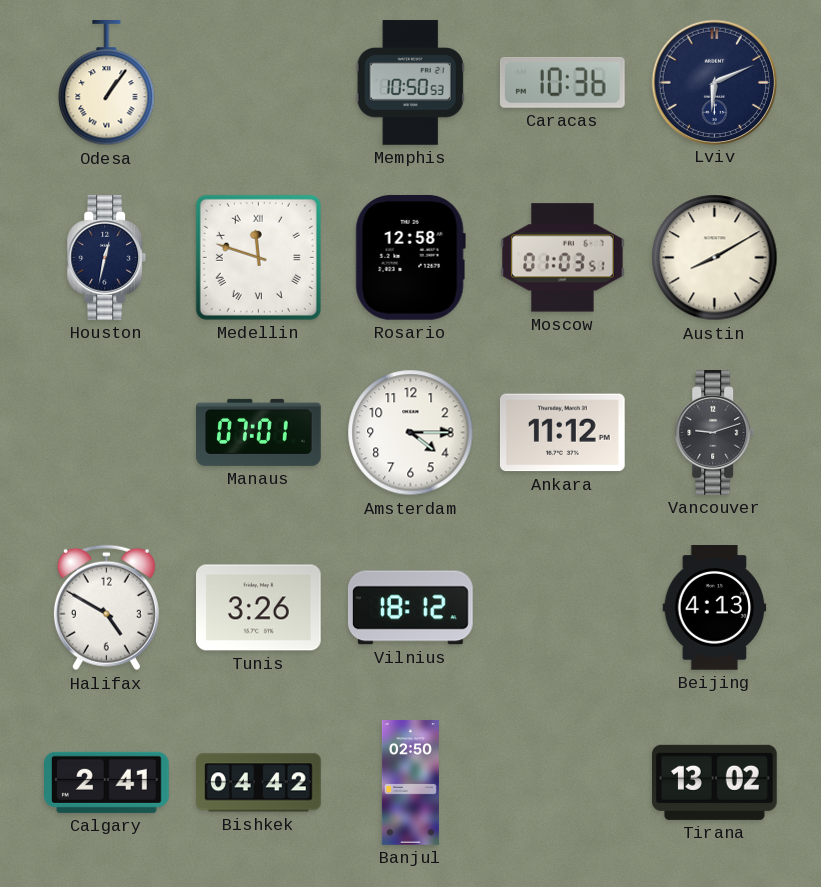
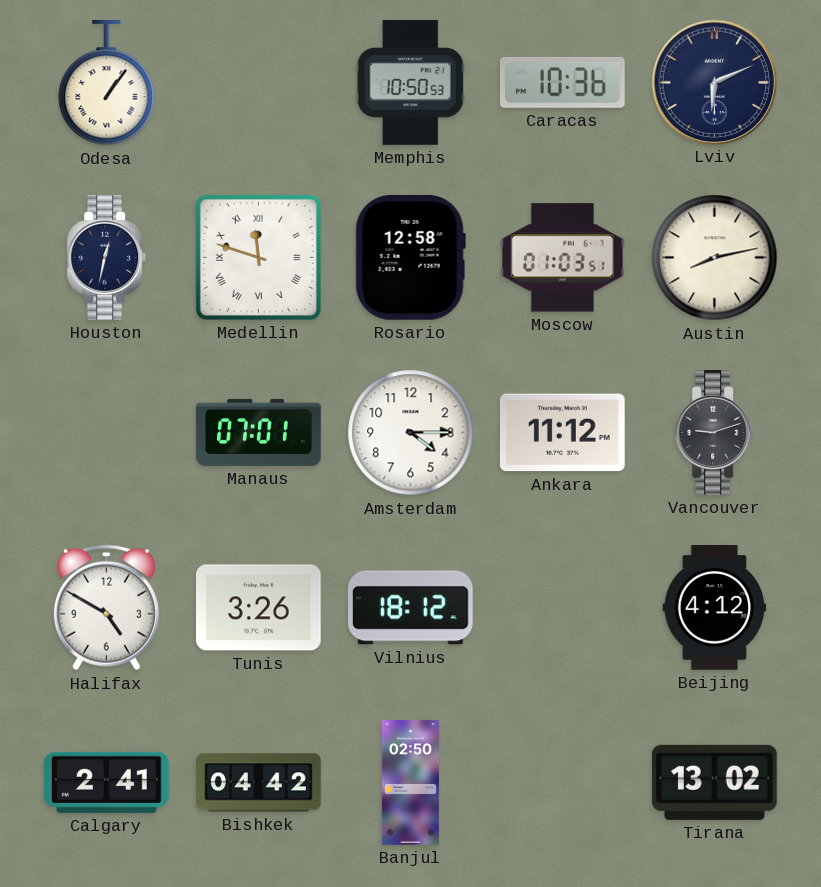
Austin: 8:10 -> 8:13
Beijing: 4:13 -> 4:12
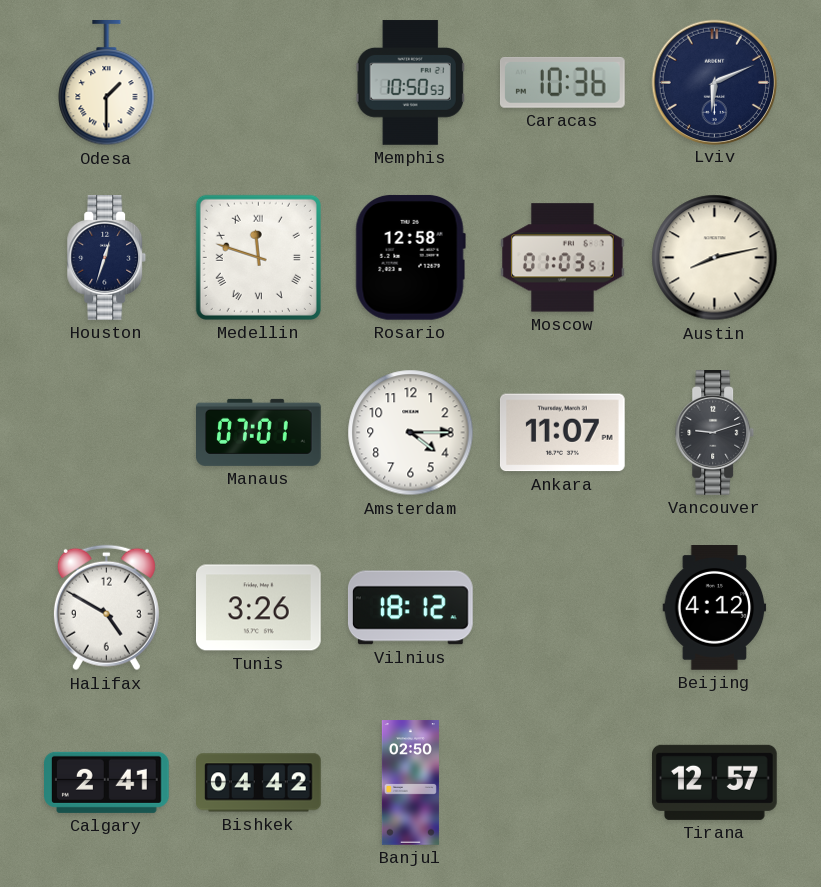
Odesa: 1:06 -> 1:30
Houston: 12:32 -> 12:33
Ankara: 11:12 -> 11:07
Tirana: 13:02 -> 12:57
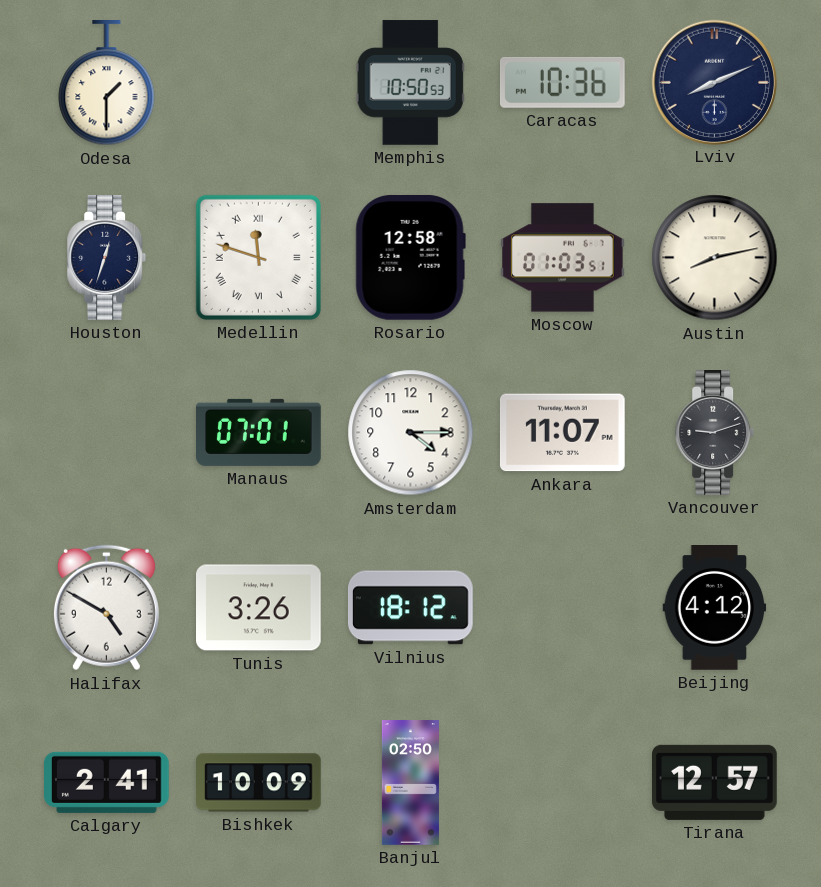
Lviv: 6:11 -> 8:11
Bishkek: 04:42 -> 10:09
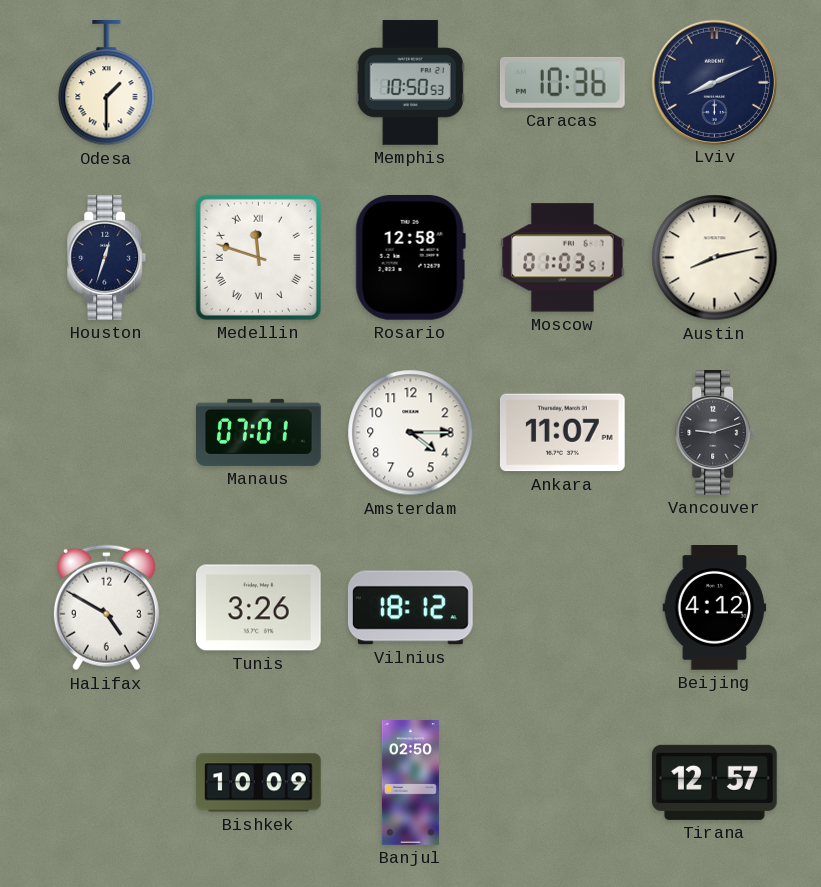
Calgary: 2:41 -> none
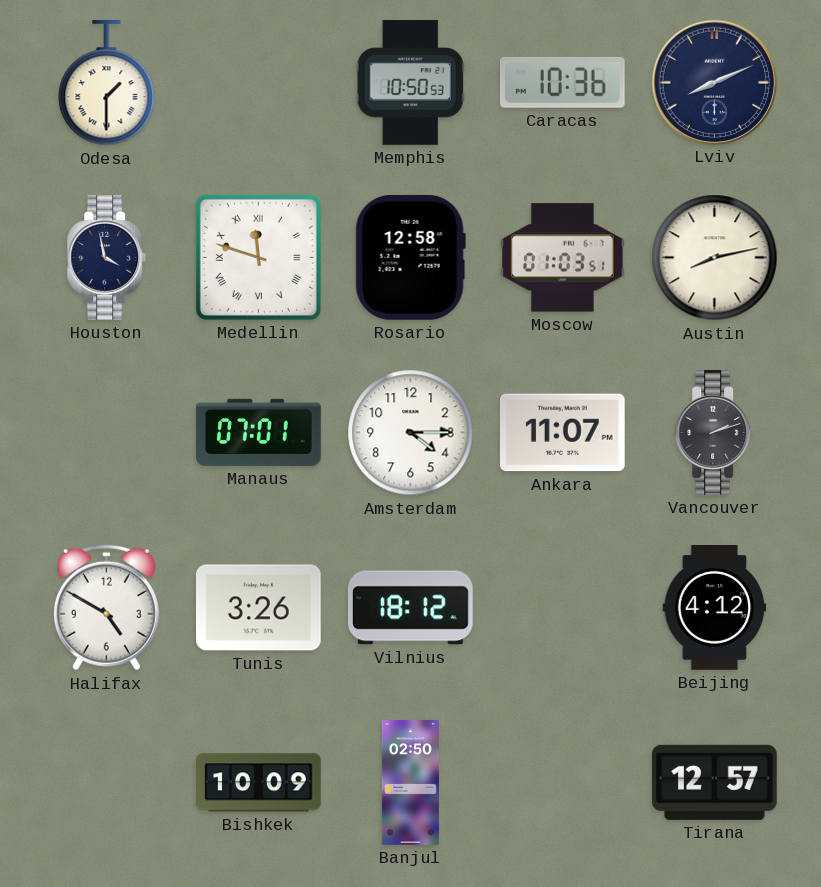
Houston: 12:33 -> 3:58
Vancouver: 9:12 -> 2:12
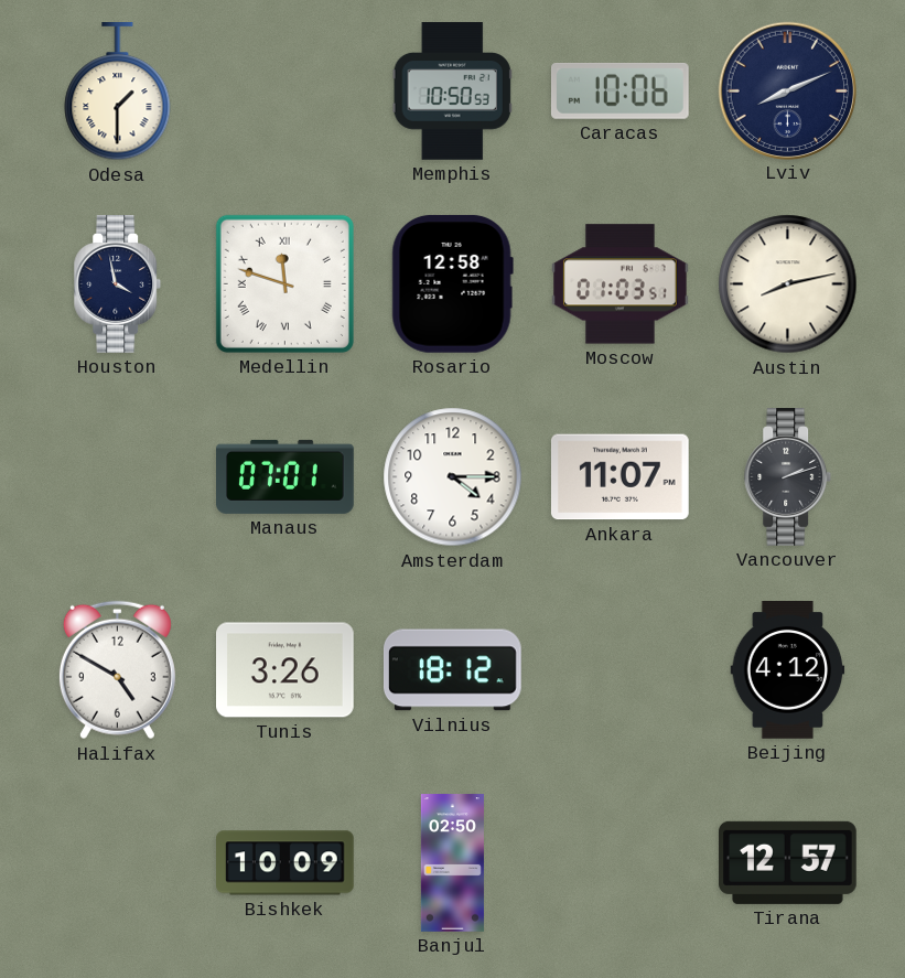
Caracas: 10:36 -> 10:06
